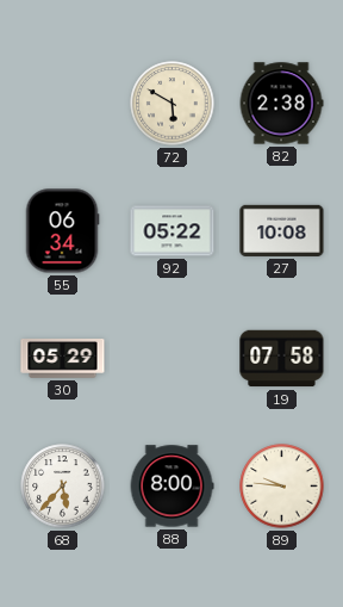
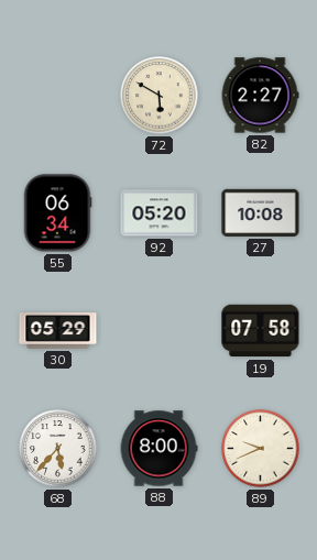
82: 2:38 -> 2:27
92: 05:22 -> 05:20
89: 9:46 -> 9:41
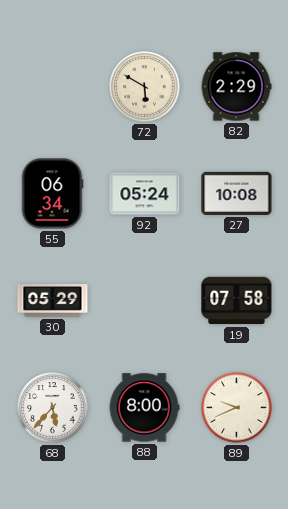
82: 2:27 -> 2:29
92: 05:20 -> 05:24
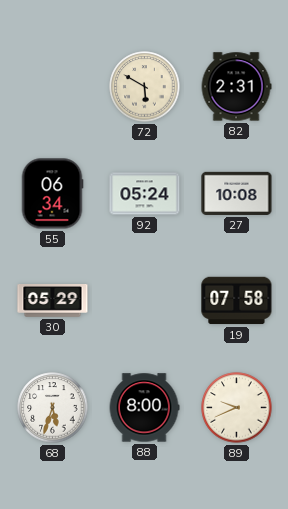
82: 2:29 -> 2:31
68: 5:37 -> 5:33
